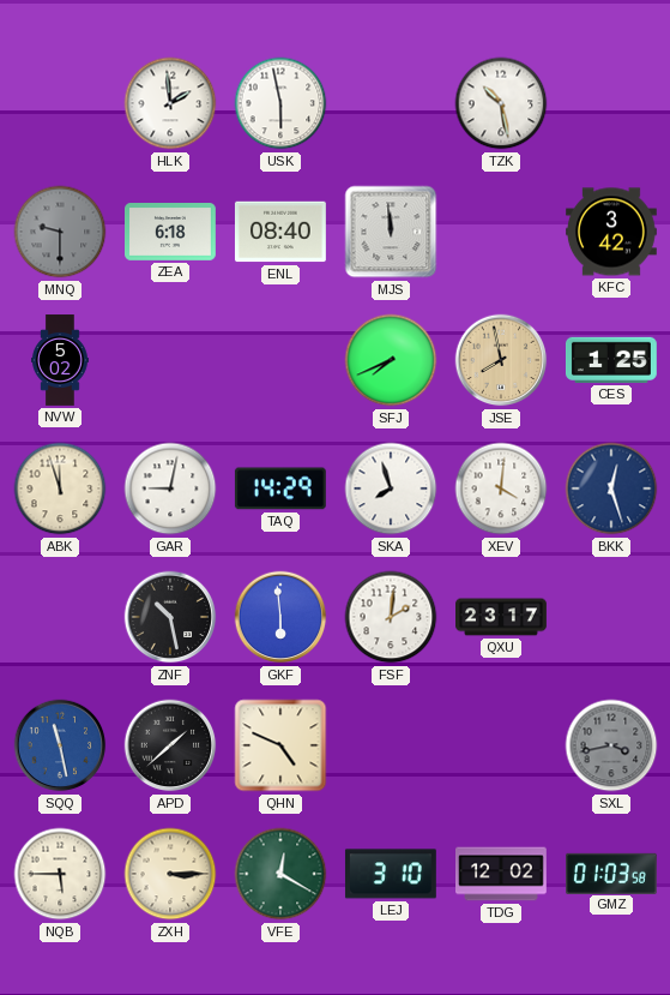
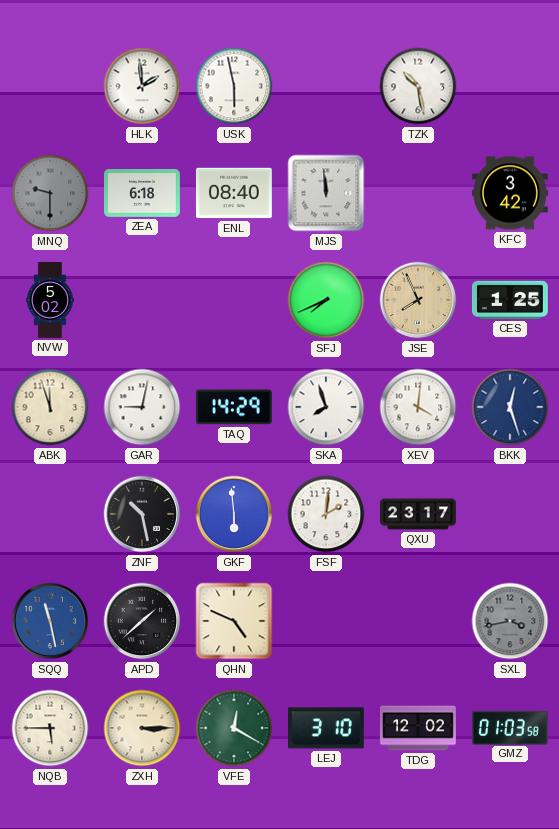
JSE: 7:58 -> 7:56
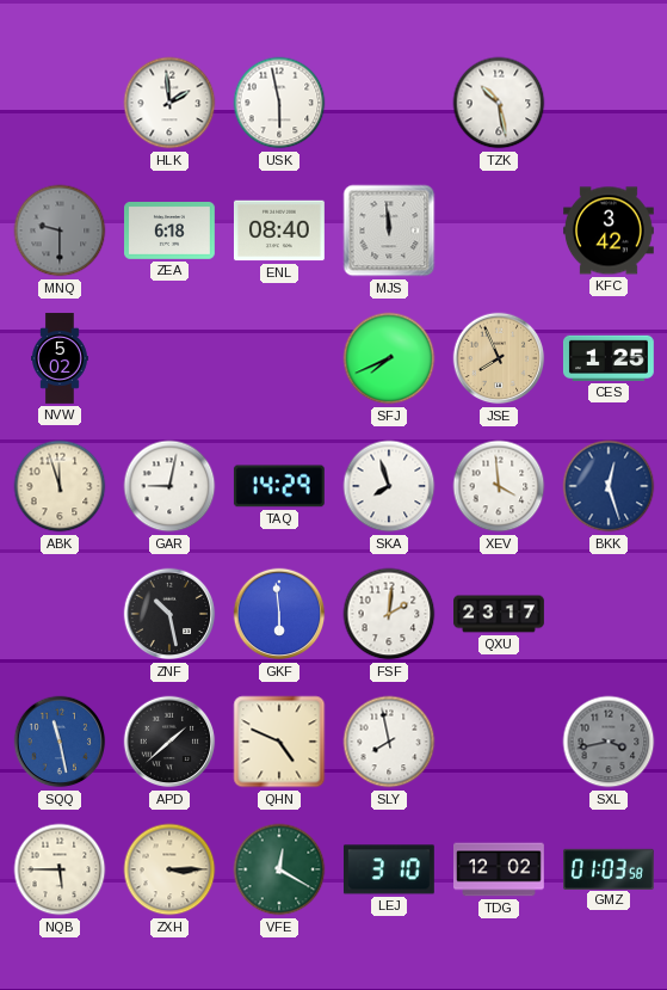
XEV: 4:01 -> 3:59
SLY: none -> 7:58
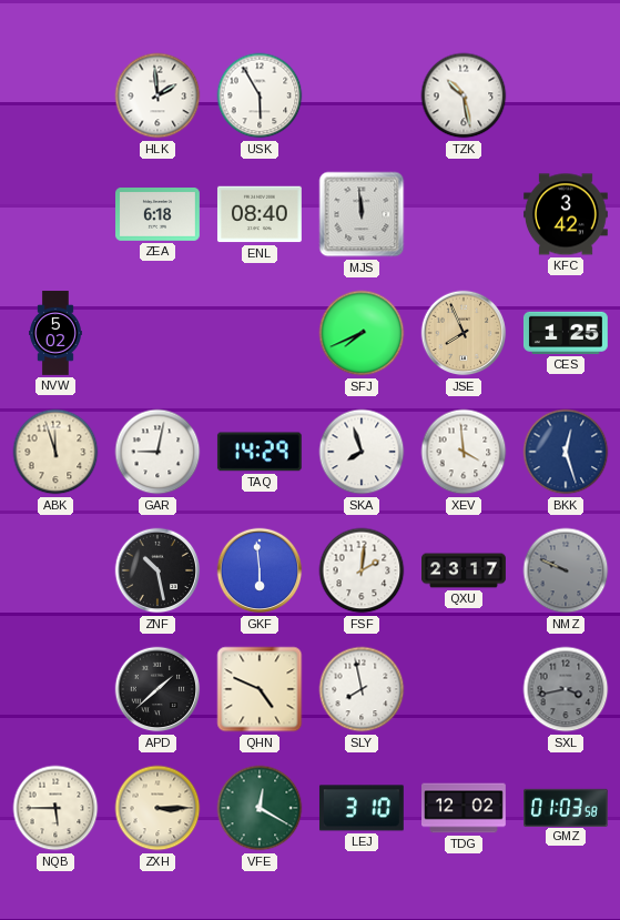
USK: 5:58 -> 5:55
MNQ: 9:30 -> none
NMZ: none -> 9:49
SQQ: 11:28 -> none
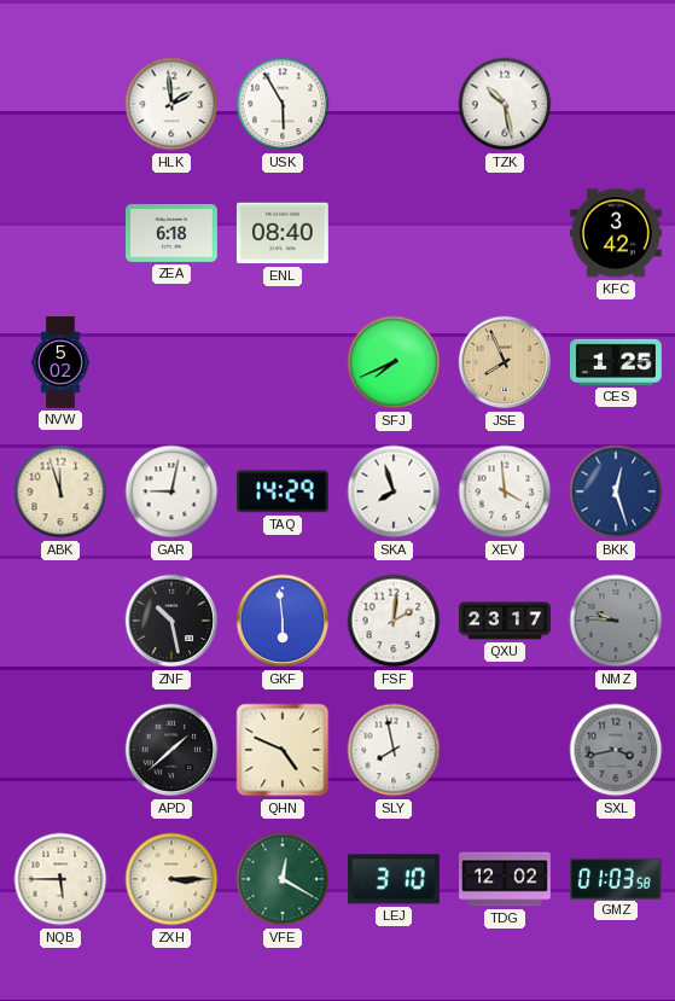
MJS: 11:59 -> none
NMZ: 9:49 -> 9:46
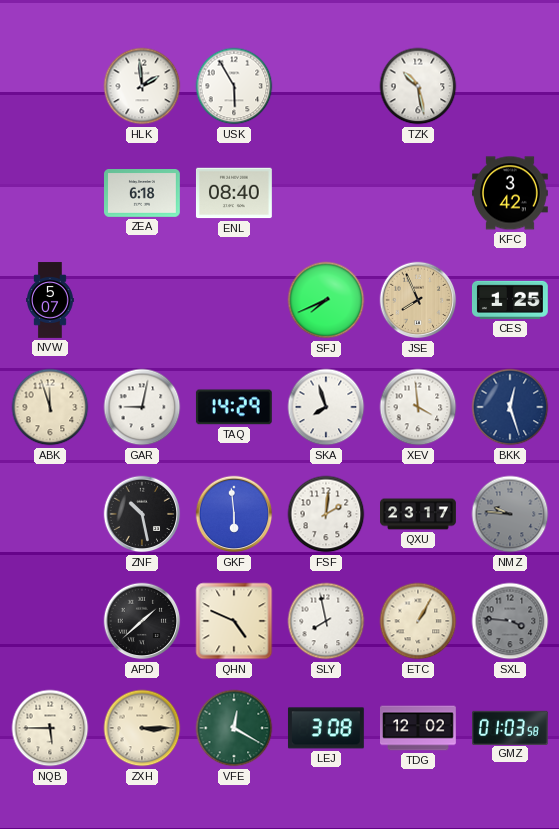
NVW: 5:02 -> 5:07
ETC: none -> 1:05
SXL: 3:43 -> 3:46
LEJ: 3:10 -> 3:08
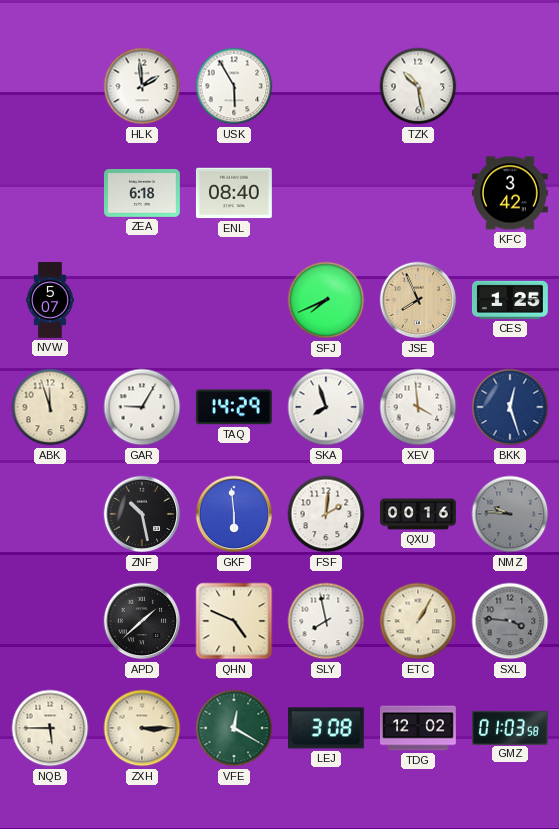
GAR: 9:02 -> 9:05
QXU: 23:17 -> 00:16
